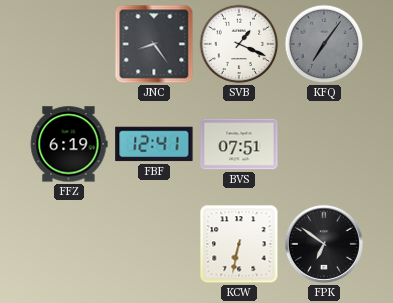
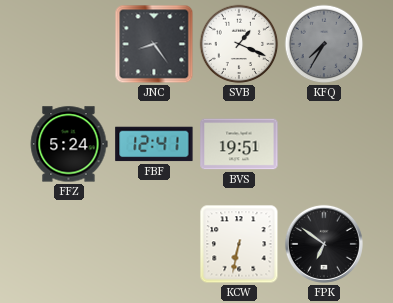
KFQ: 7:06 -> 7:35
FFZ: 6:19 -> 5:24
BVS: 07:51 -> 19:51
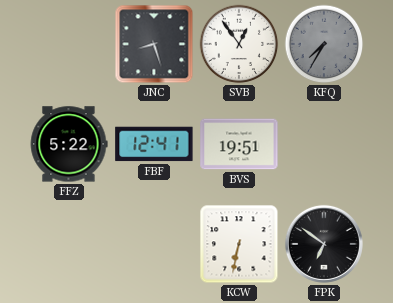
JNC: 8:24 -> 8:27
SVB: 1:19 -> 12:54
FFZ: 5:24 -> 5:22
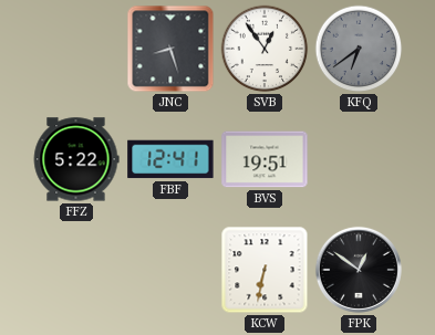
KFQ: 7:35 -> 6:39
FPK: 6:51 -> 12:51
